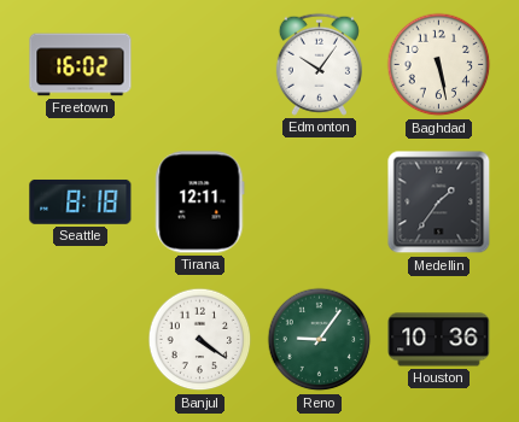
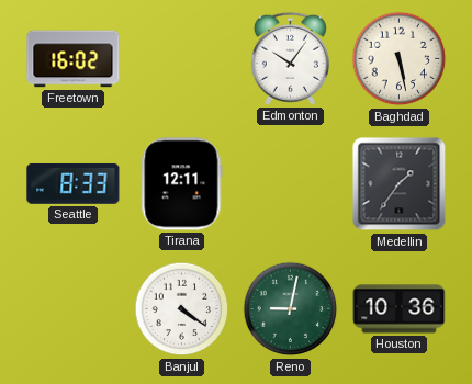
Seattle: 8:18 -> 8:33
Reno: 9:06 -> 9:02
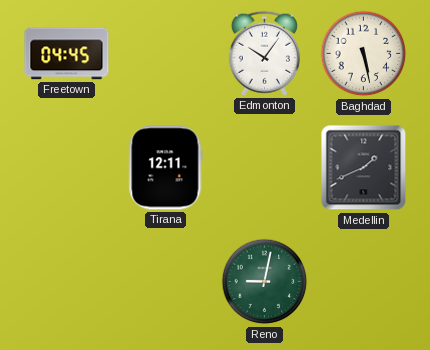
Freetown: 16:02 -> 04:45
Seattle: 8:33 -> none
Medellin: 1:36 -> 1:41
Banjul: 4:21 -> none
Houston: 10:36 -> none
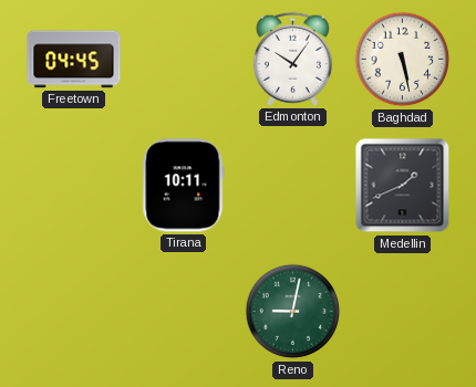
Tirana: 12:11 -> 10:11
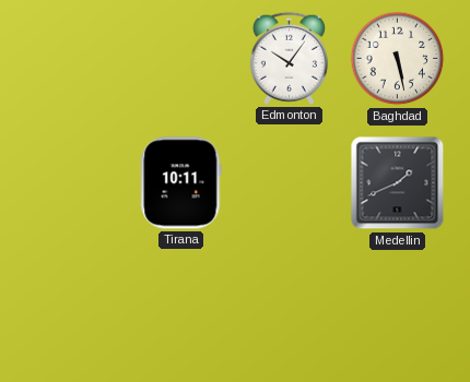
Freetown: 04:45 -> none
Reno: 9:02 -> none
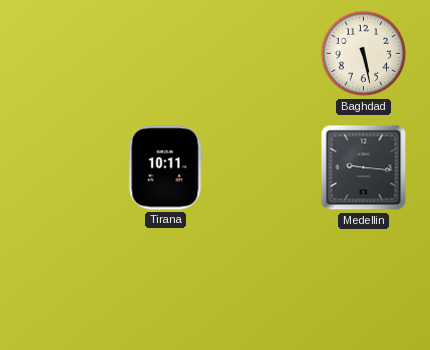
Edmonton: 10:06 -> none
Medellin: 1:41 -> 9:16
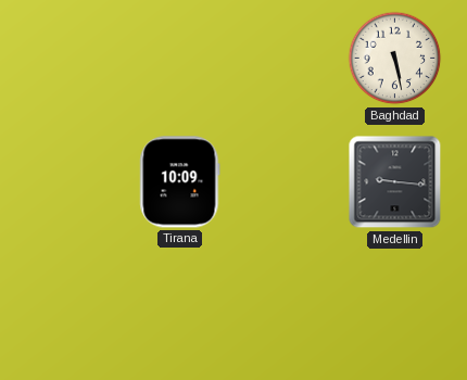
Tirana: 10:11 -> 10:09
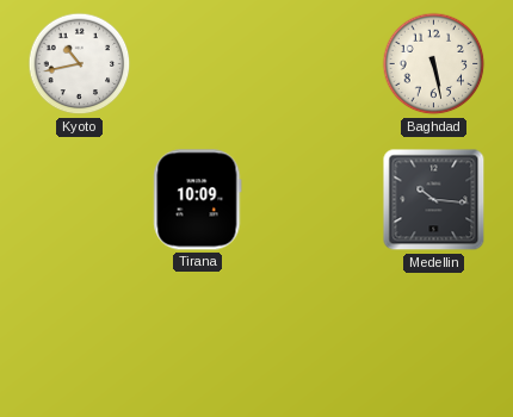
Kyoto: none -> 10:43
Medellin: 9:16 -> 10:16
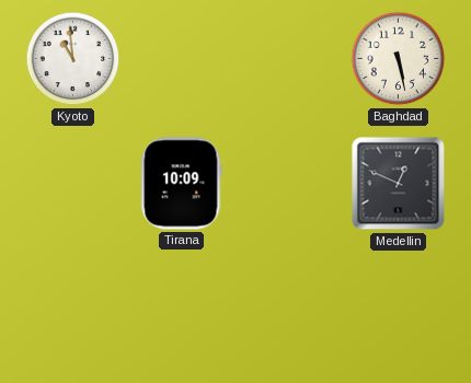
Kyoto: 10:43 -> 10:59
Medellin: 10:16 -> 12:49
